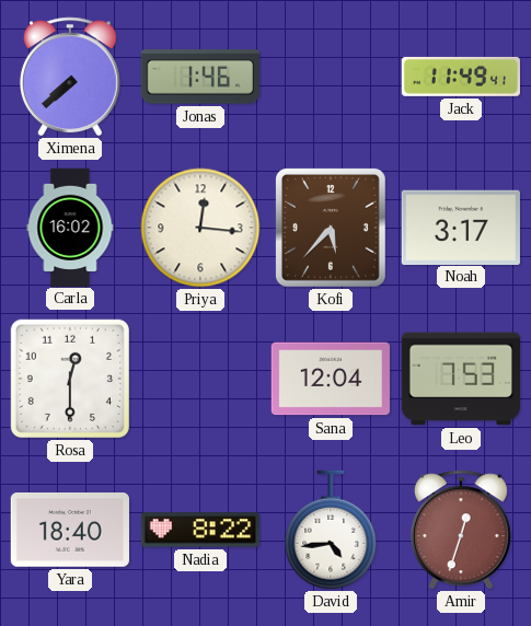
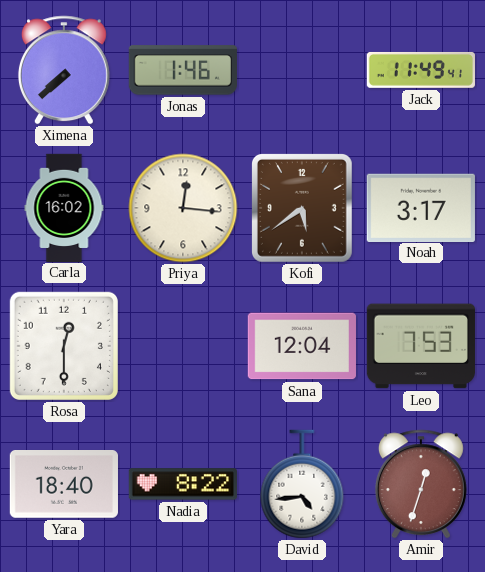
Kofi: 5:37 -> 5:39
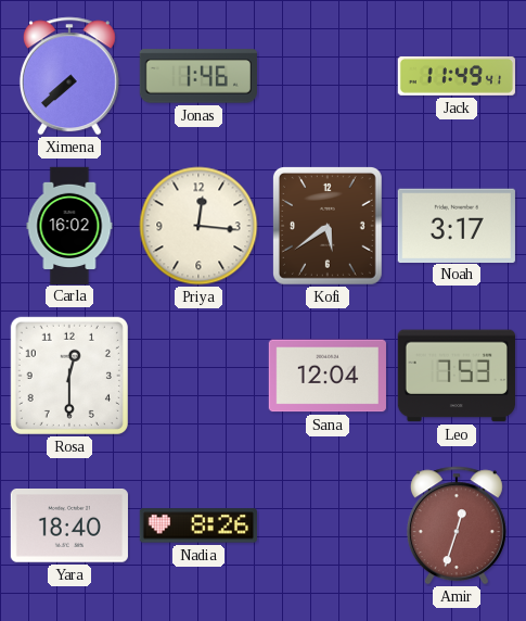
Nadia: 8:22 -> 8:26
David: 4:44 -> none
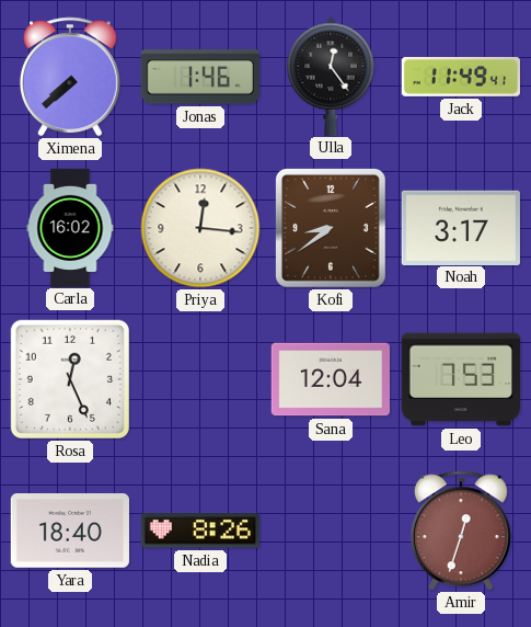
Ulla: none -> 12:24
Kofi: 5:39 -> 8:39
Rosa: 12:30 -> 12:26
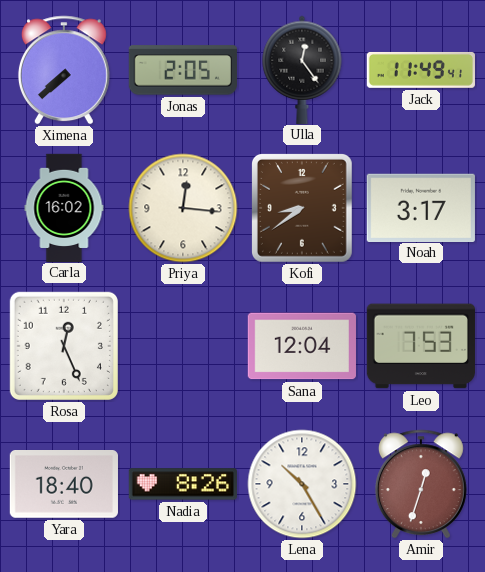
Jonas: 1:46 -> 2:05
Lena: none -> 10:25
